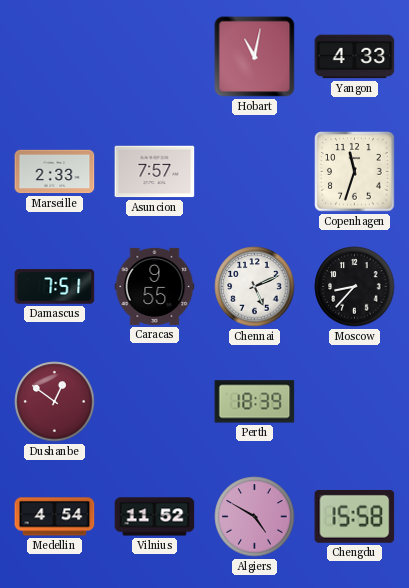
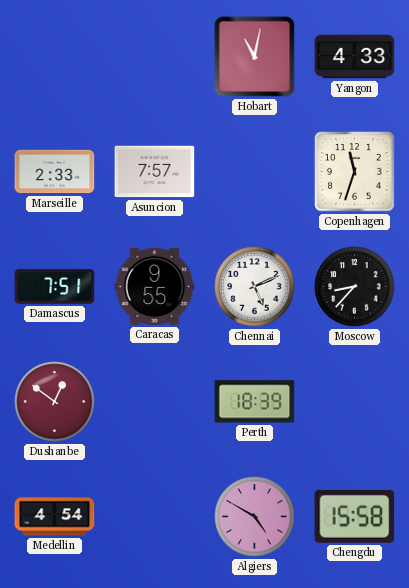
Vilnius: 11:52 -> none
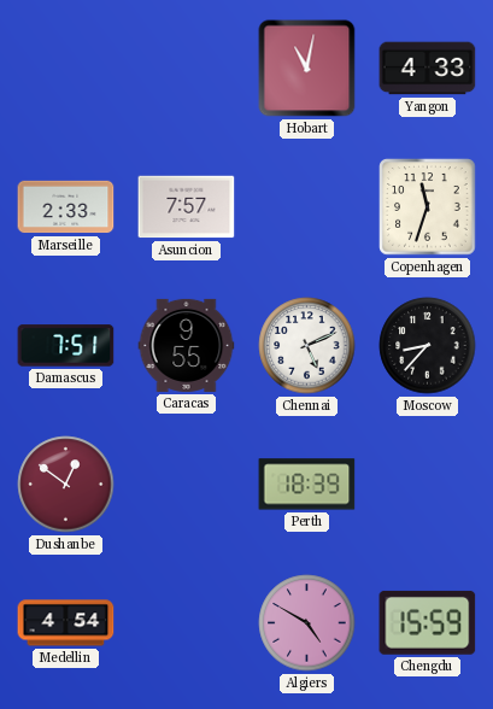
Chengdu: 15:58 -> 15:59
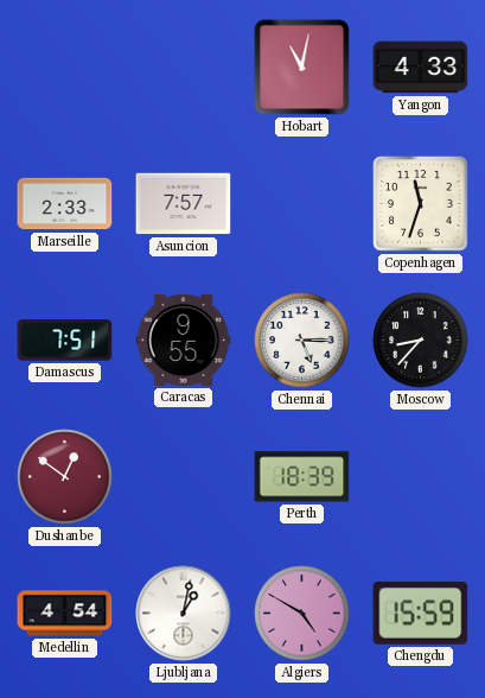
Chennai: 5:11 -> 5:15
Ljubljana: none -> 1:02
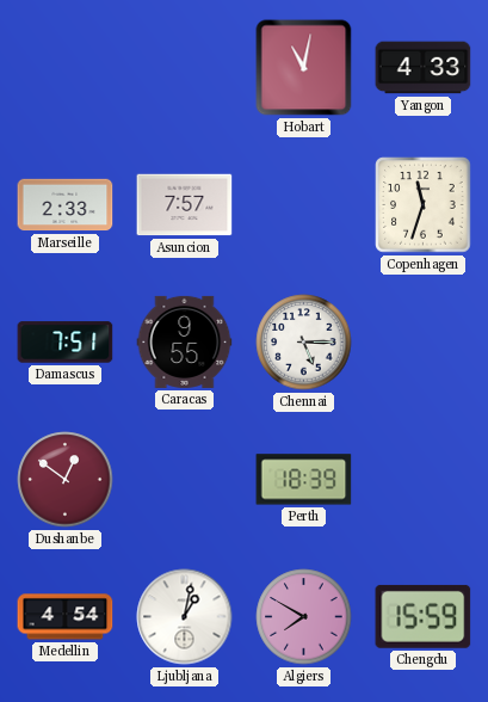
Moscow: 8:37 -> none
Algiers: 4:50 -> 7:50
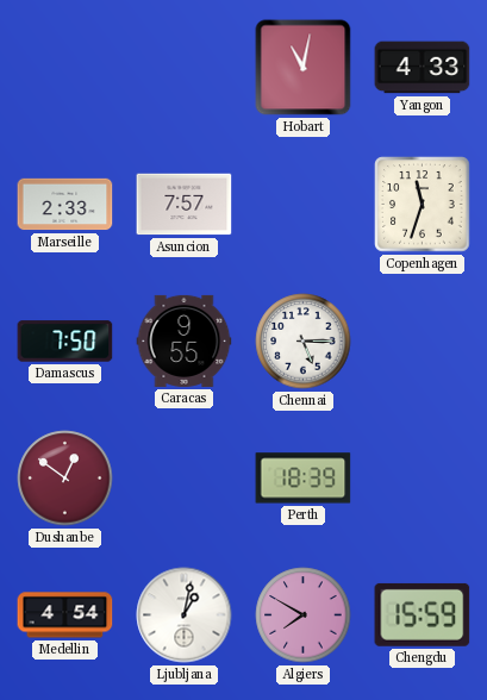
Damascus: 7:51 -> 7:50
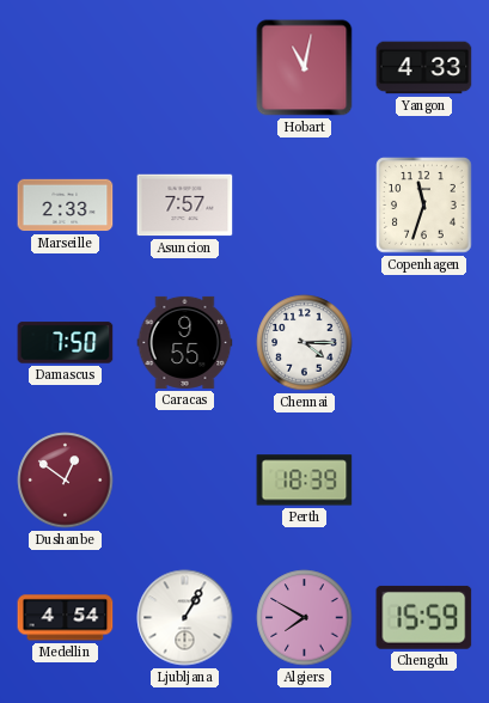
Chennai: 5:15 -> 4:15
Ljubljana: 1:02 -> 1:05
